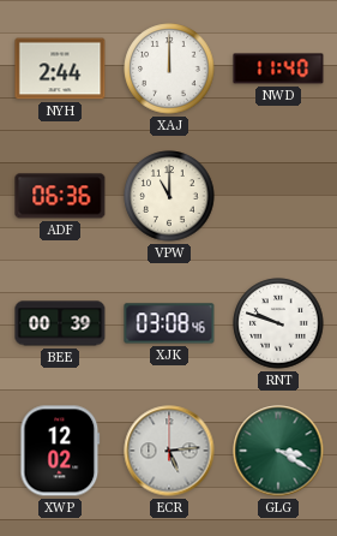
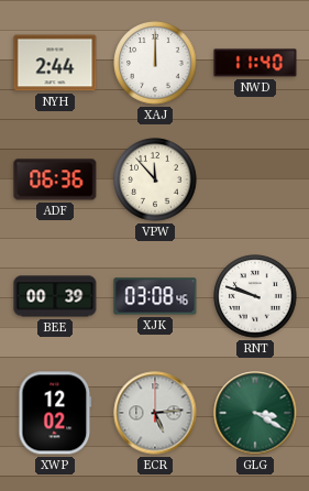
VPW: 11:00 -> 11:53
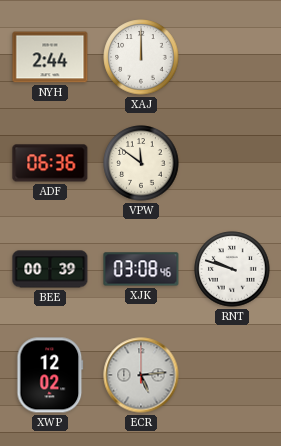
NWD: 11:40 -> none
VPW: 11:53 -> 11:51
GLG: 3:20 -> none
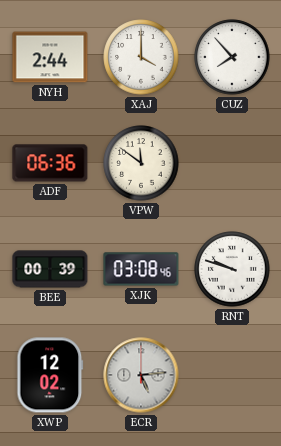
XAJ: 12:00 -> 4:00
CUZ: none -> 7:53
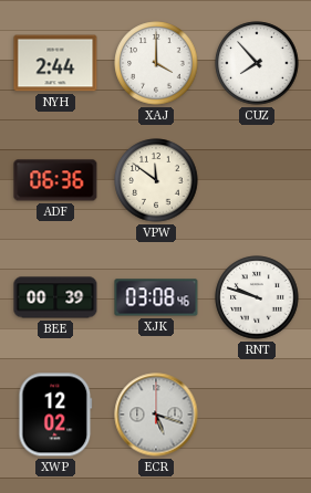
ECR: 5:14 -> 5:18
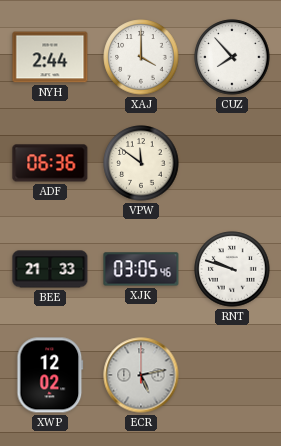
BEE: 00:39 -> 21:33
XJK: 03:08 -> 03:05
ECR: 5:18 -> 5:13
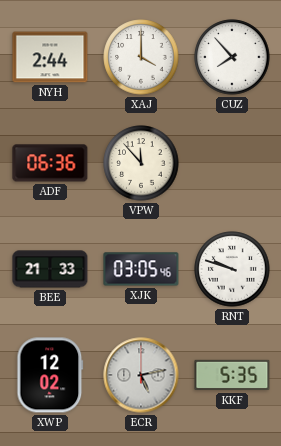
VPW: 11:51 -> 11:53
KKF: none -> 5:35
